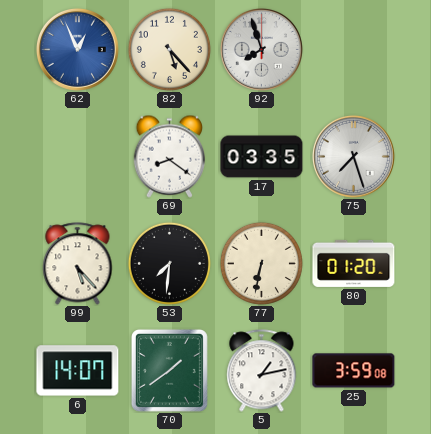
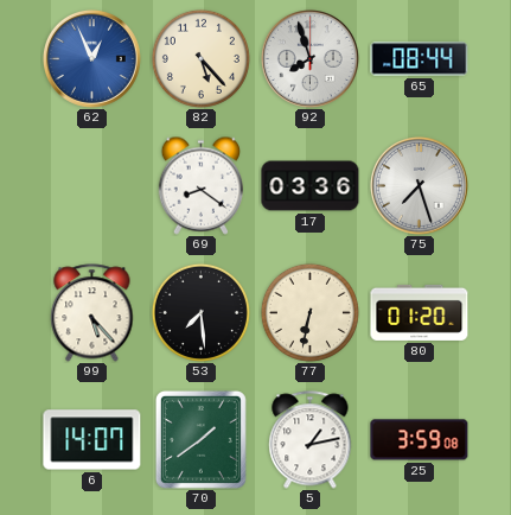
65: none -> 08:44
17: 03:35 -> 03:36
53: 7:31 -> 7:29
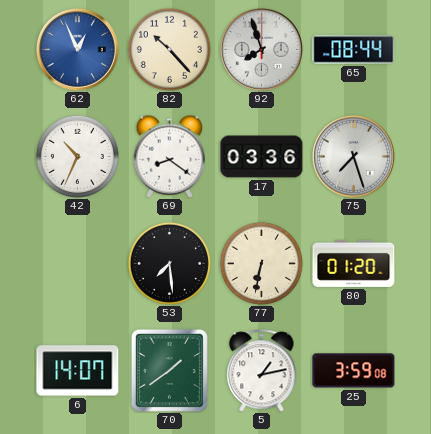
82: 5:23 -> 10:23
42: none -> 10:34
99: 5:23 -> none
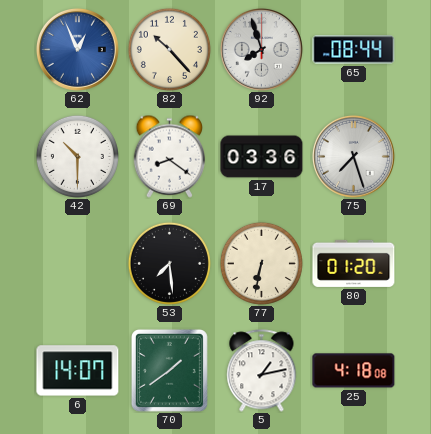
42: 10:34 -> 10:30
25: 3:59 -> 4:18
